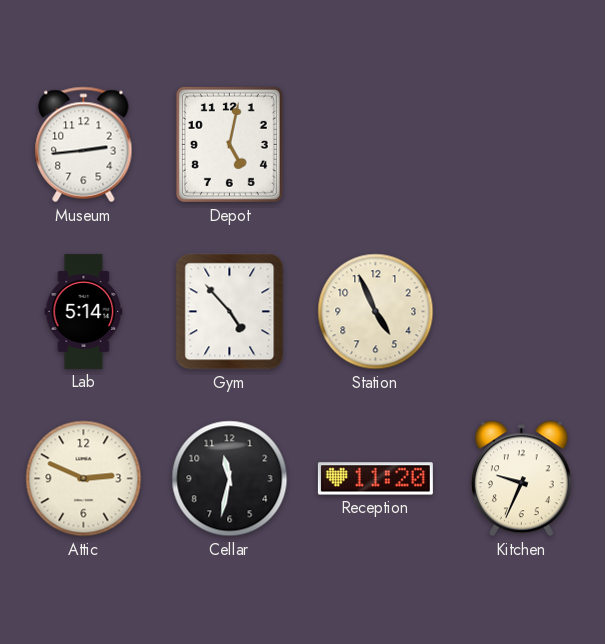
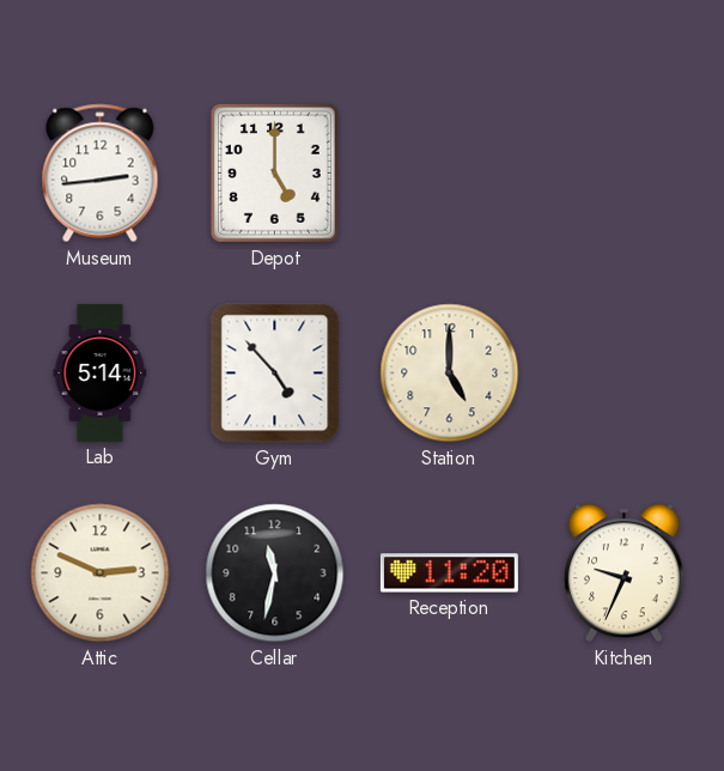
Depot: 5:02 -> 5:00
Station: 4:56 -> 5:00
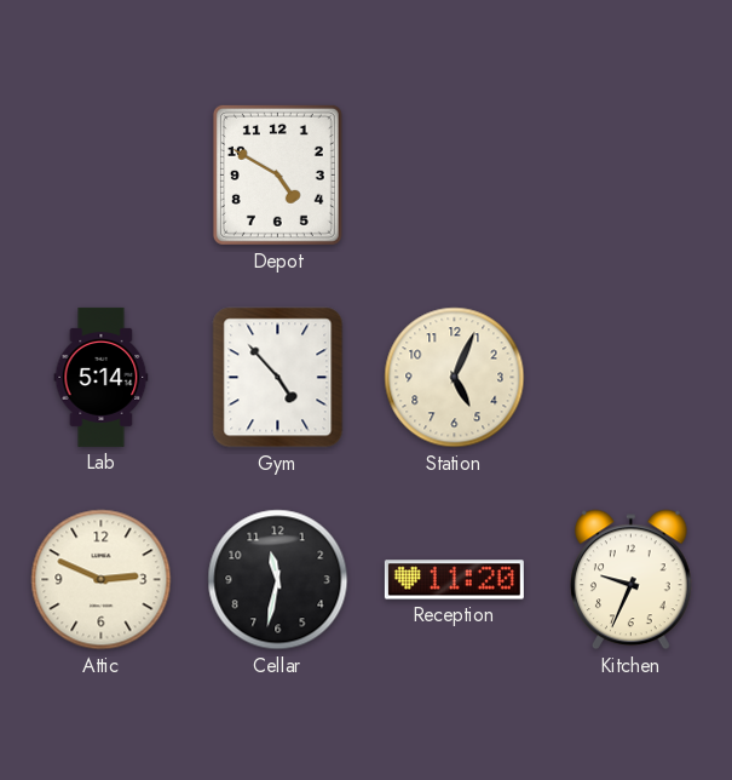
Museum: 2:44 -> none
Depot: 5:00 -> 4:50
Station: 5:00 -> 5:04
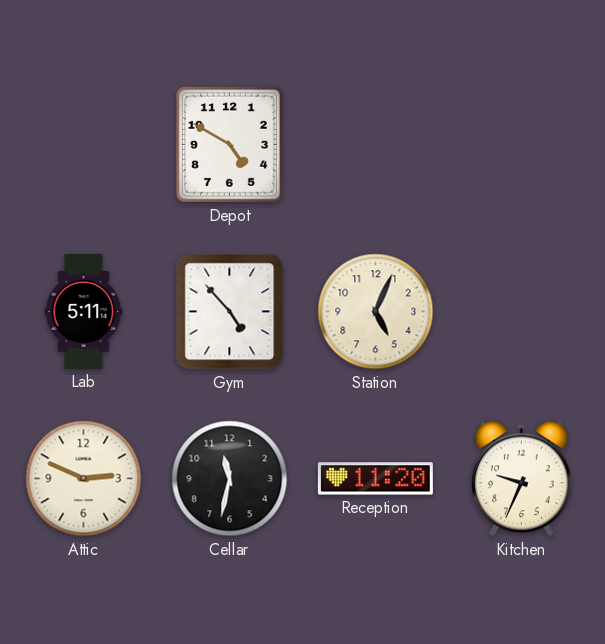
Lab: 5:14 -> 5:11
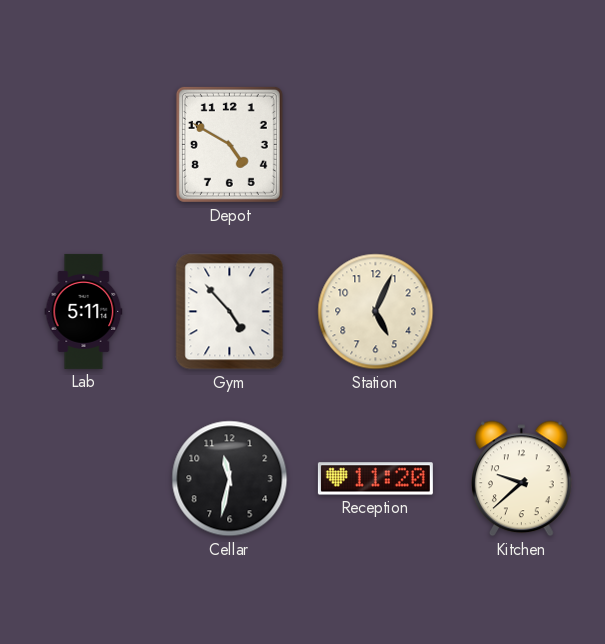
Attic: 2:49 -> none
Kitchen: 9:34 -> 9:38
